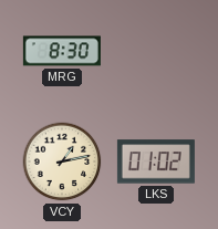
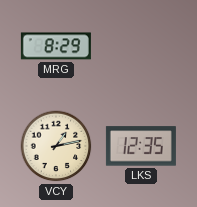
MRG: 8:30 -> 8:29
LKS: 01:02 -> 12:35
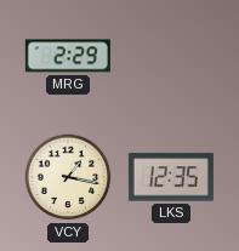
MRG: 8:29 -> 2:29
VCY: 1:13 -> 1:17
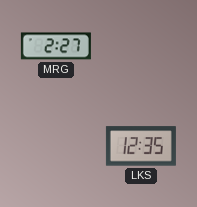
MRG: 2:29 -> 2:27
VCY: 1:17 -> none
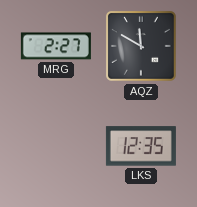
AQZ: none -> 11:50
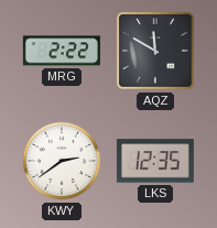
MRG: 2:27 -> 2:22
KWY: none -> 2:39
